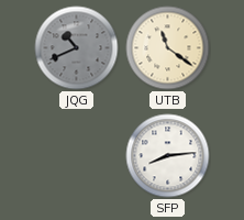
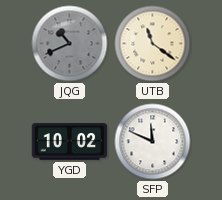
YGD: none -> 10:02
SFP: 8:14 -> 11:49
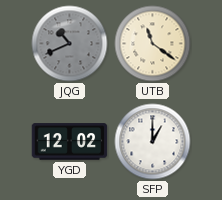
YGD: 10:02 -> 12:02
SFP: 11:49 -> 1:00
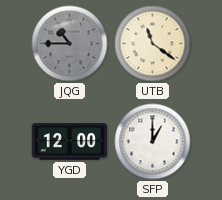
JQG: 10:41 -> 10:45
YGD: 12:02 -> 12:00
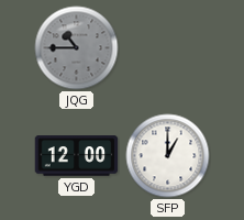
UTB: 11:21 -> none
